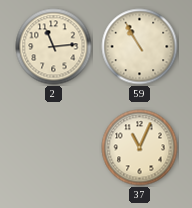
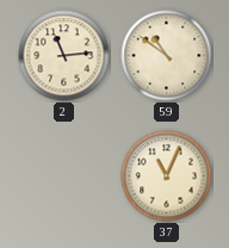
59: 10:55 -> 10:51
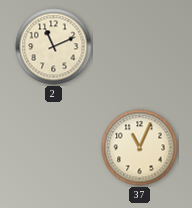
2: 11:14 -> 11:11
59: 10:51 -> none
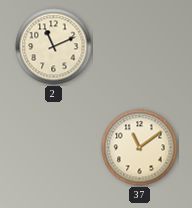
37: 11:04 -> 11:09
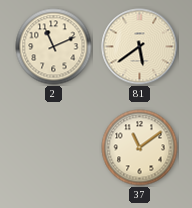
81: none -> 5:39
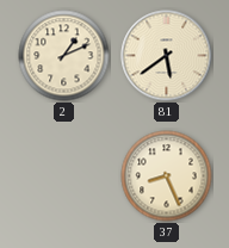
2: 11:11 -> 1:11
37: 11:09 -> 8:26
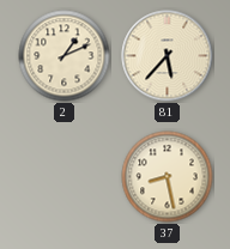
81: 5:39 -> 5:37
37: 8:26 -> 8:28
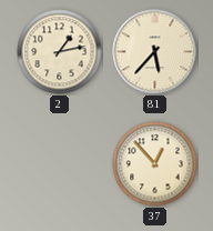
2: 1:11 -> 1:13
37: 8:28 -> 12:53
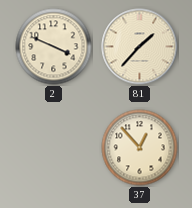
2: 1:13 -> 3:49
81: 5:37 -> 1:37
